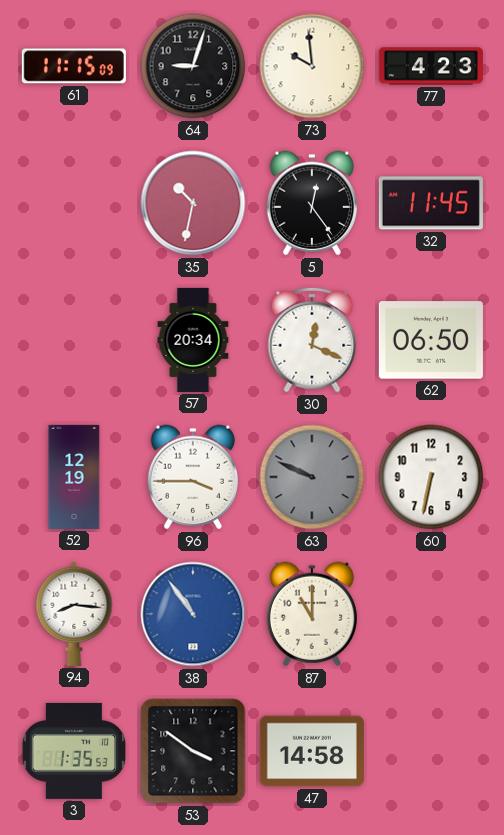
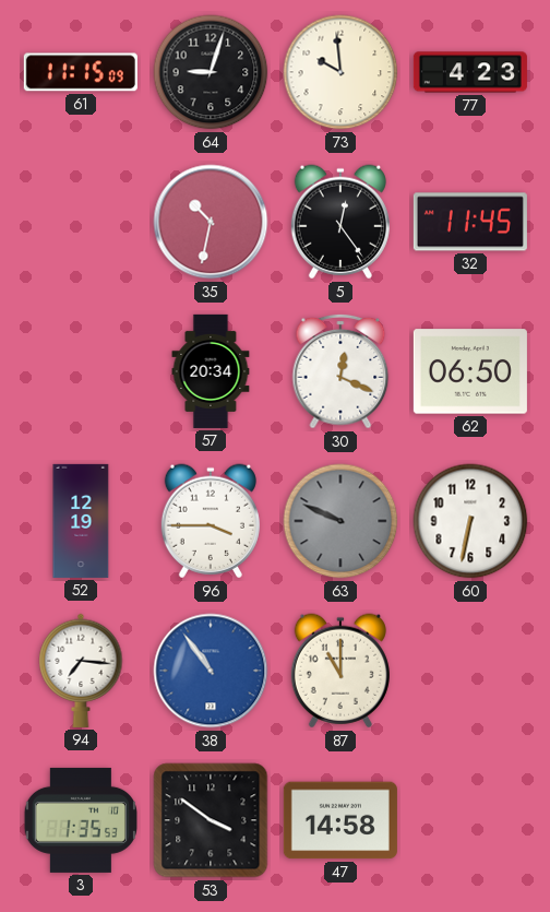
94: 8:16 -> 7:16
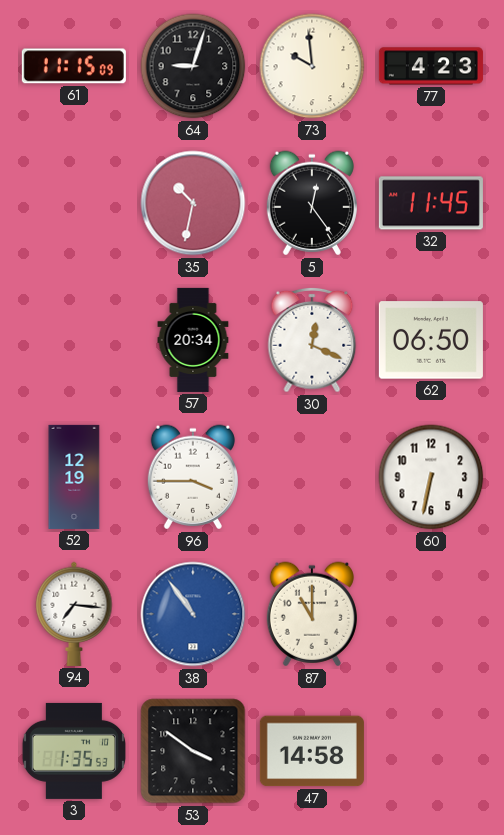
63: 9:49 -> none
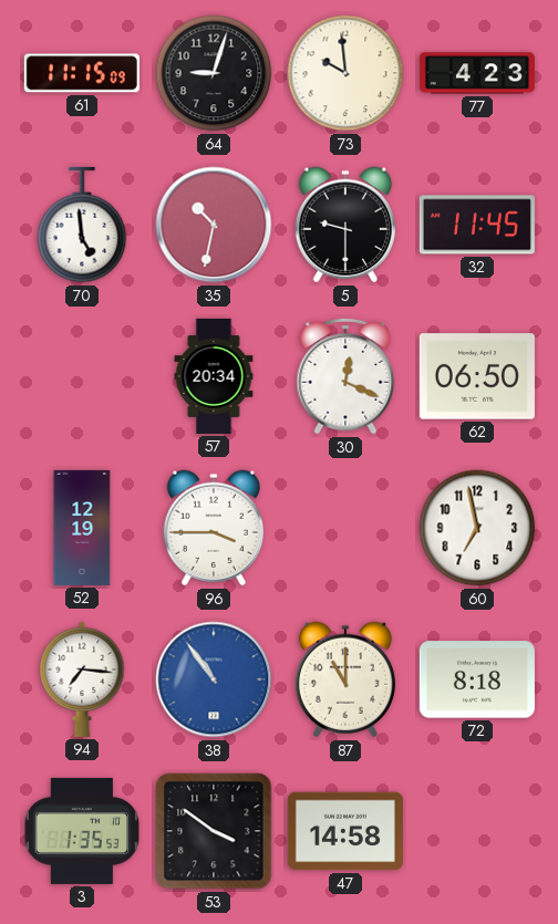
70: none -> 4:59
5: 12:24 -> 9:30
60: 6:32 -> 6:58
72: none -> 8:18
